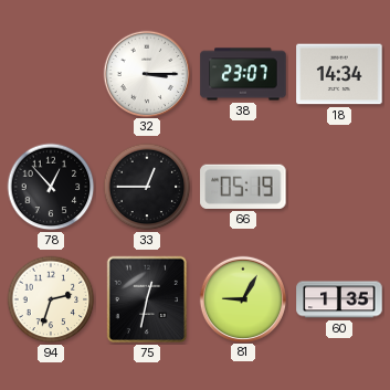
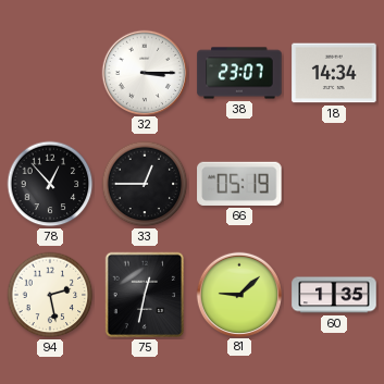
94: 2:33 -> 2:28
81: 9:05 -> 9:08
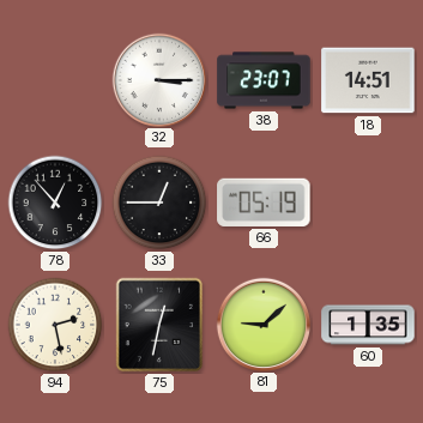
18: 14:34 -> 14:51
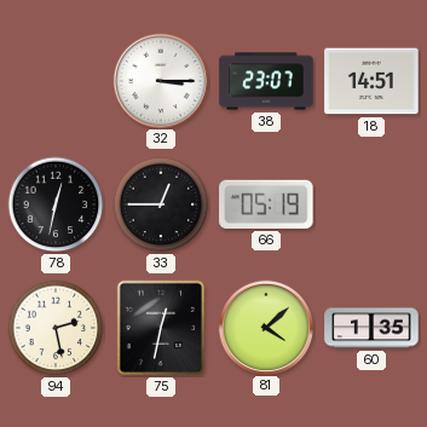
78: 12:53 -> 12:32
81: 9:08 -> 4:08
